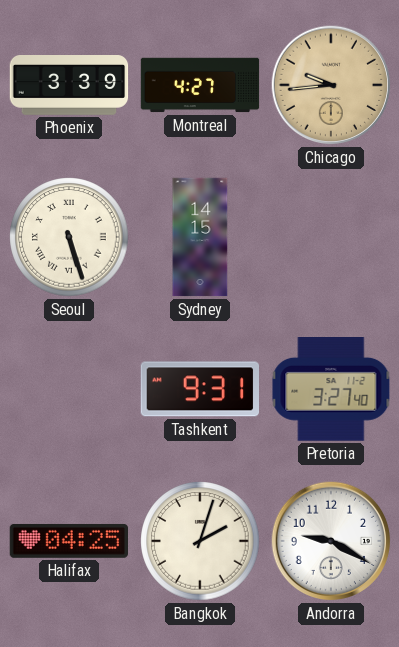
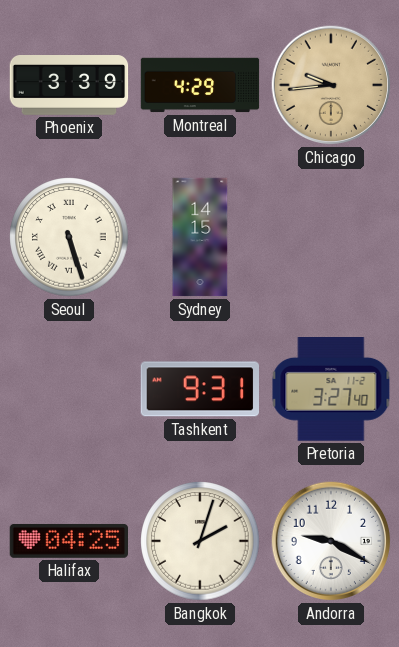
Montreal: 4:27 -> 4:29
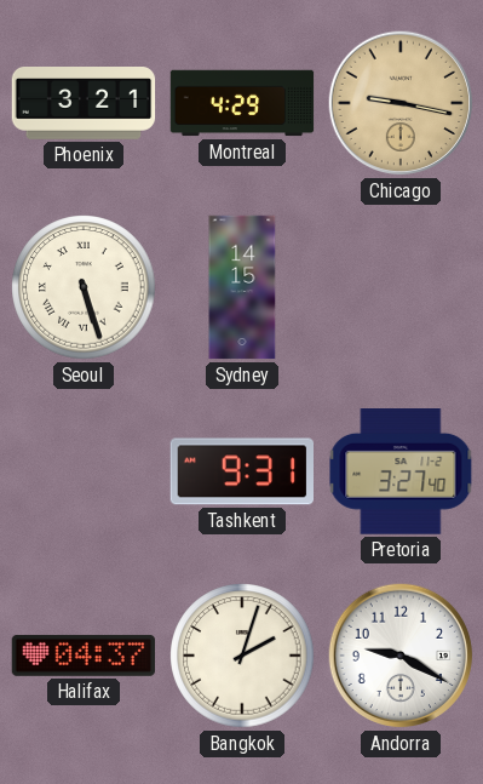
Phoenix: 3:39 -> 3:21
Chicago: 9:44 -> 9:17
Halifax: 04:25 -> 04:37
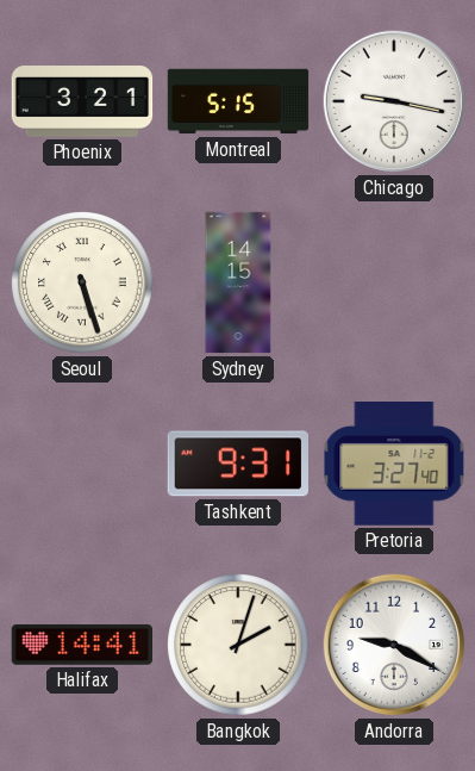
Montreal: 4:29 -> 5:15
Chicago dial: champagne -> white
Halifax: 04:37 -> 14:41
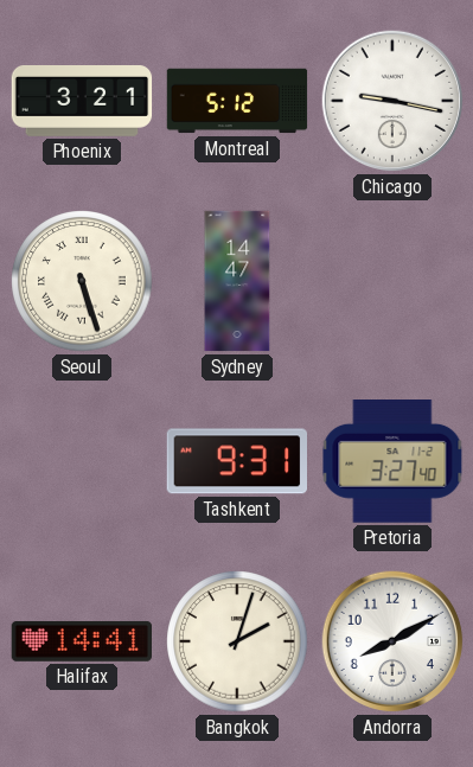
Montreal: 5:15 -> 5:12
Sydney: 14:15 -> 14:47
Andorra: 9:20 -> 8:10
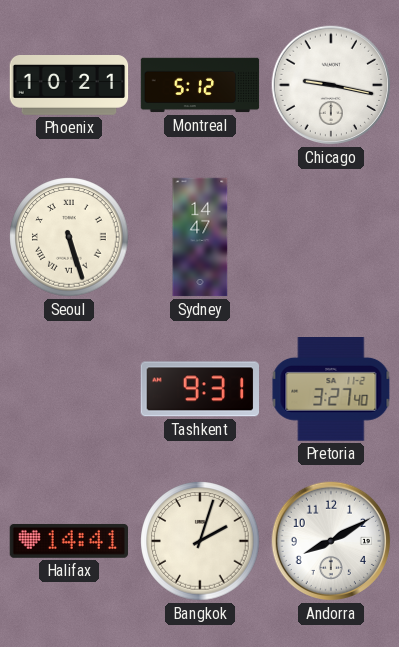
Phoenix: 3:21 -> 10:21
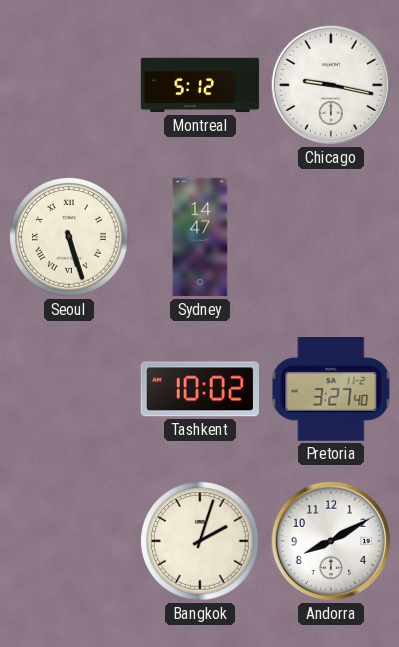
Phoenix: 10:21 -> none
Tashkent: 9:31 -> 10:02
Halifax: 14:41 -> none
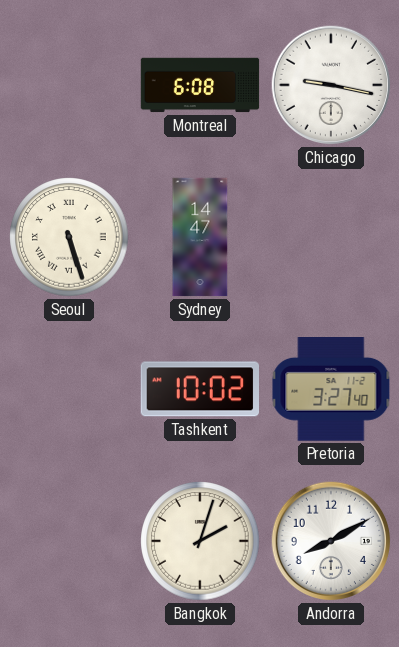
Montreal: 5:12 -> 6:08
